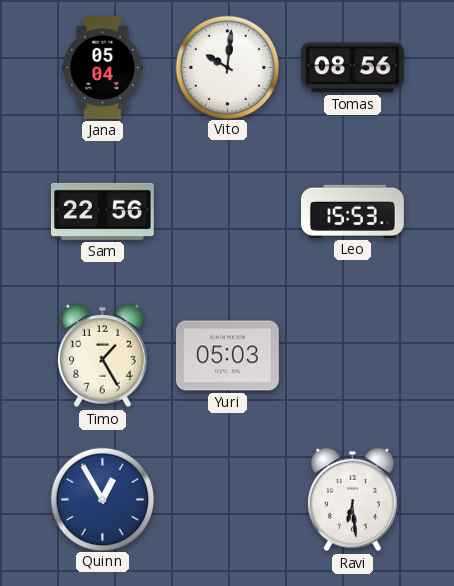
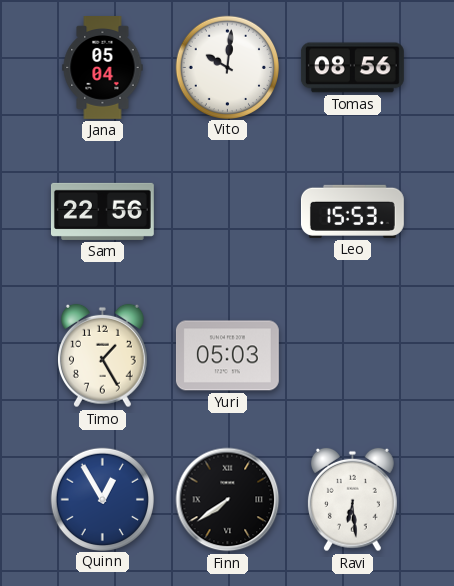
Finn: none -> 7:39
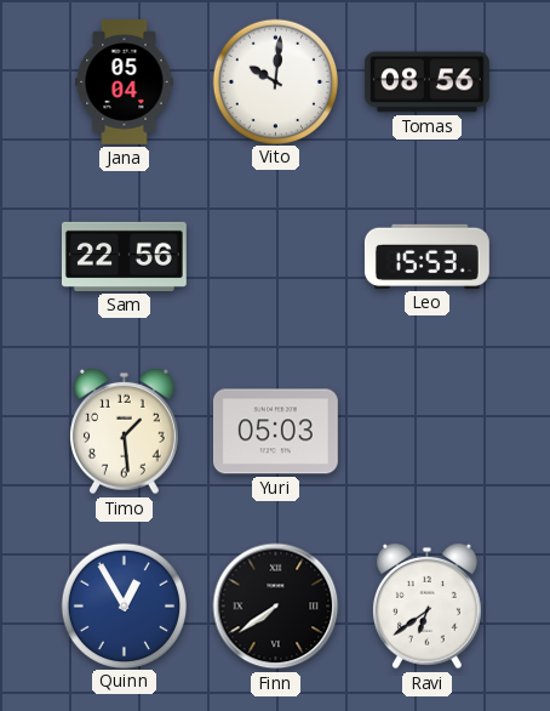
Timo: 1:25 -> 1:29
Ravi: 6:29 -> 6:39
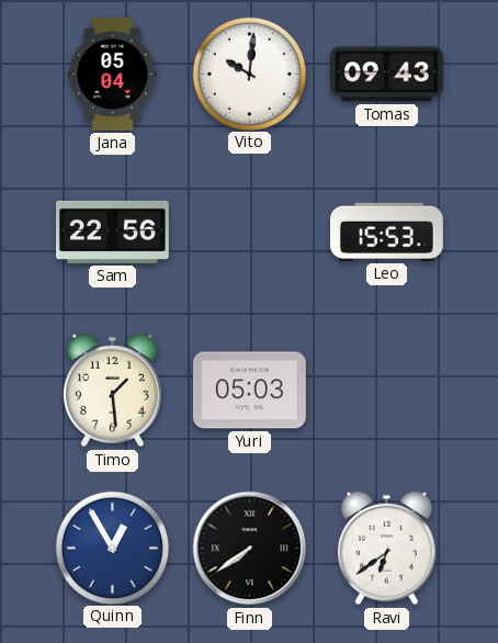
Tomas: 08:56 -> 09:43
